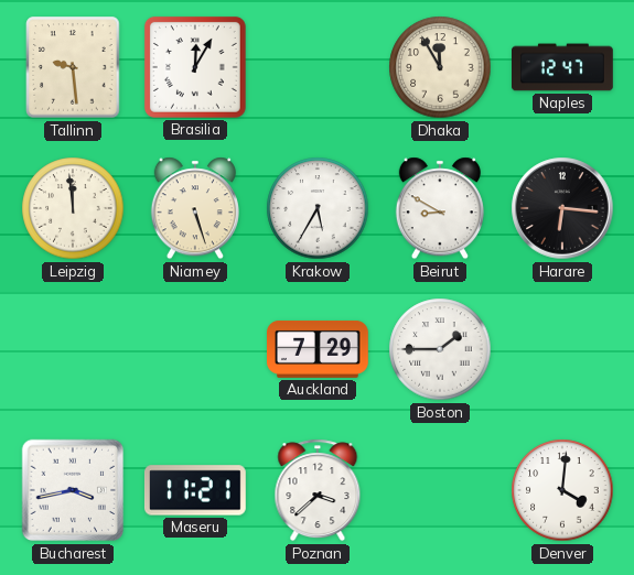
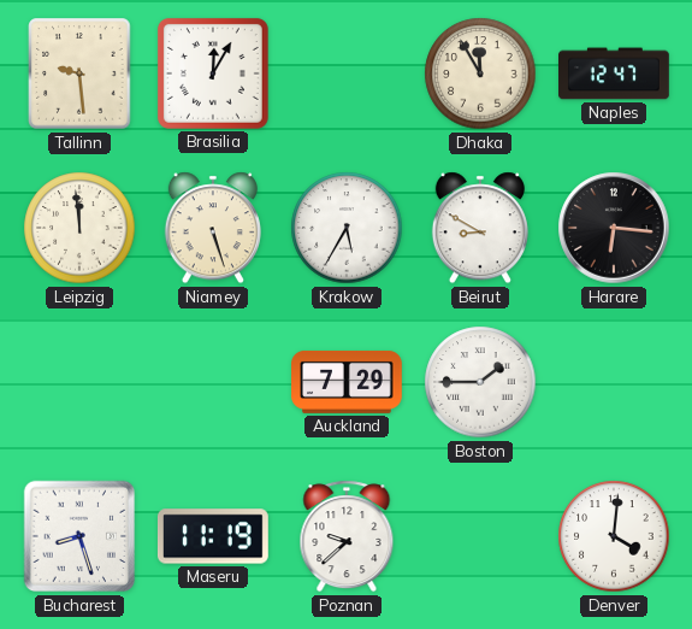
Bucharest: 3:43 -> 8:27
Maseru: 11:21 -> 11:19
Poznan: 3:38 -> 9:38
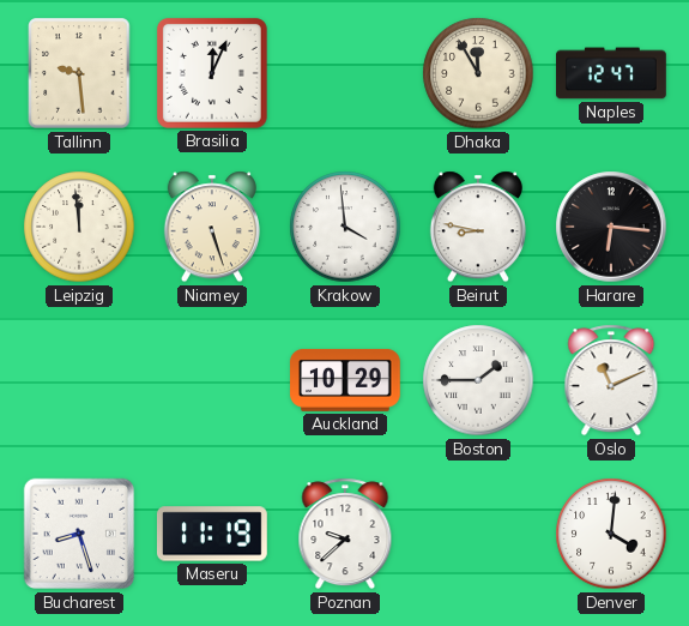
Brasilia: 12:05 -> 12:04
Krakow: 5:35 -> 3:59
Beirut: 8:50 -> 8:47
Auckland: 7:29 -> 10:29
Oslo: none -> 11:11
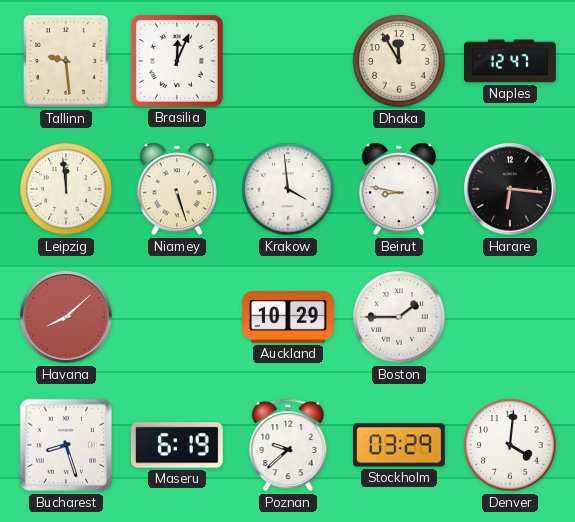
Havana: none -> 8:08
Oslo: 11:11 -> none
Maseru: 11:19 -> 6:19
Stockholm: none -> 03:29
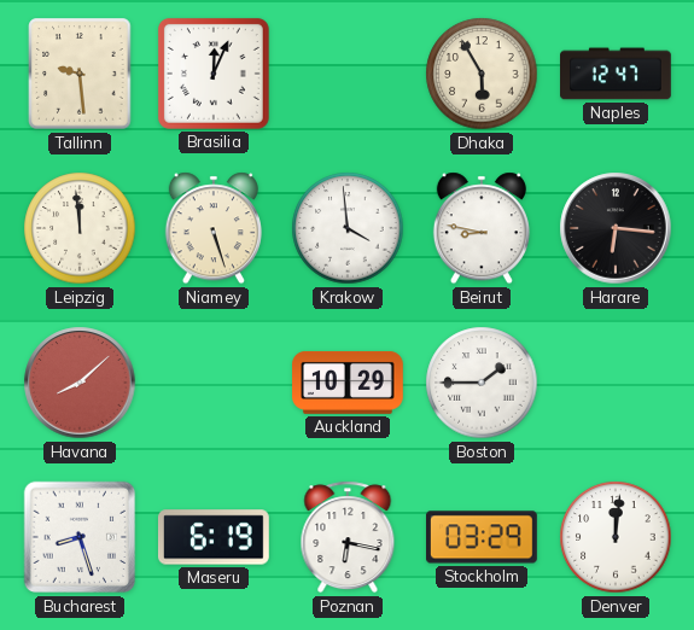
Dhaka: 11:55 -> 5:55
Poznan: 9:38 -> 6:17
Denver: 4:01 -> 12:01
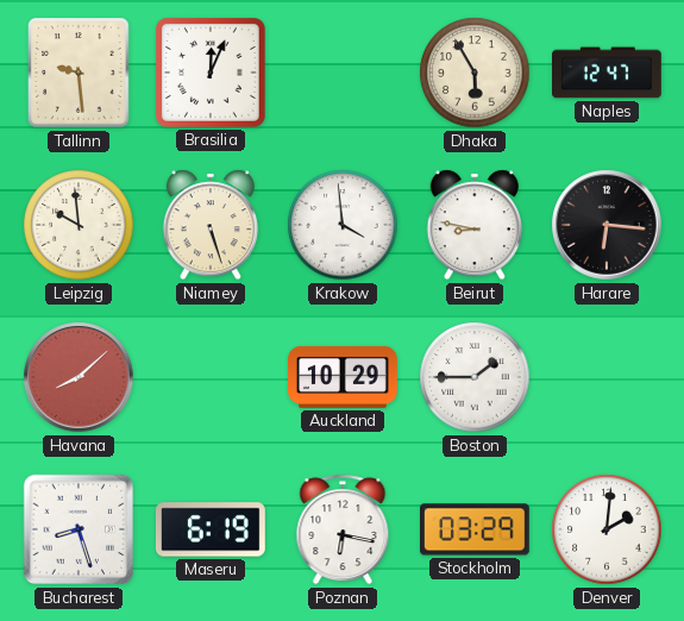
Leipzig: 11:59 -> 9:59
Denver: 12:01 -> 2:01
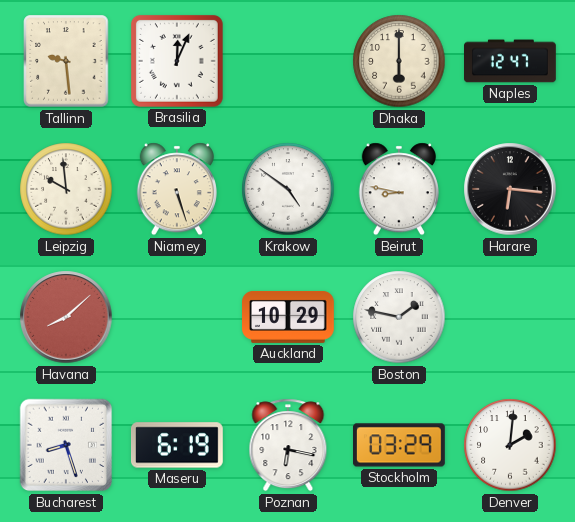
Dhaka: 5:55 -> 6:00
Krakow: 3:59 -> 4:51
Boston: 1:45 -> 1:47
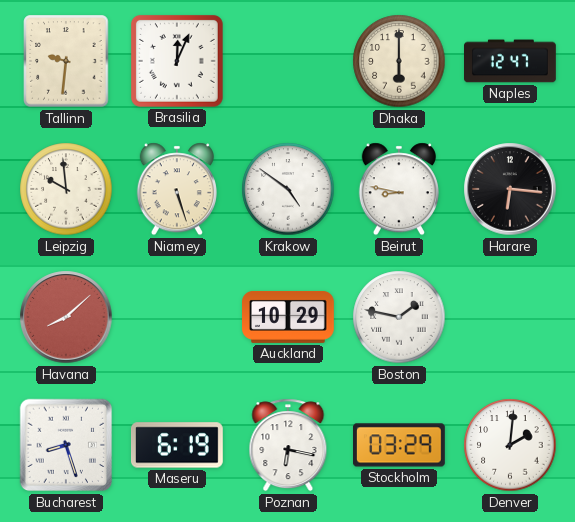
Tallinn: 9:29 -> 9:31
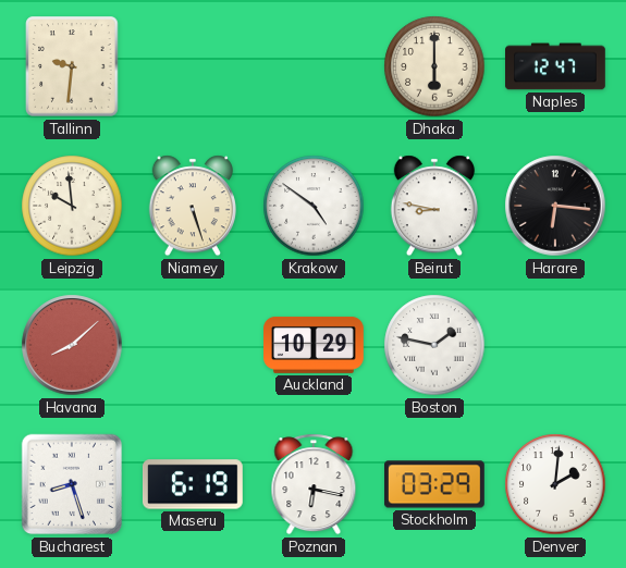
Brasilia: 12:04 -> none
